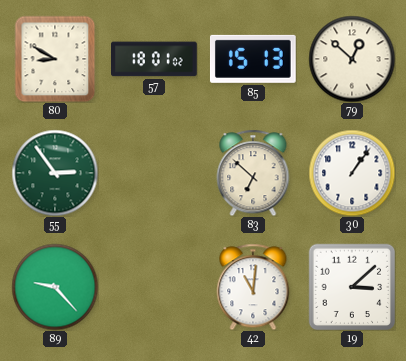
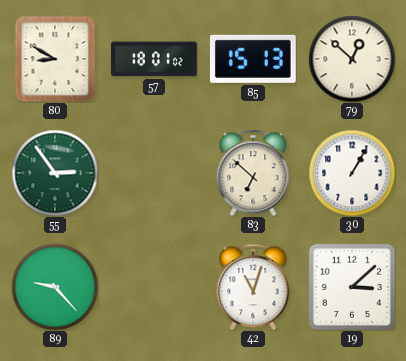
30: 1:06 -> 1:05
42: 11:01 -> 11:03
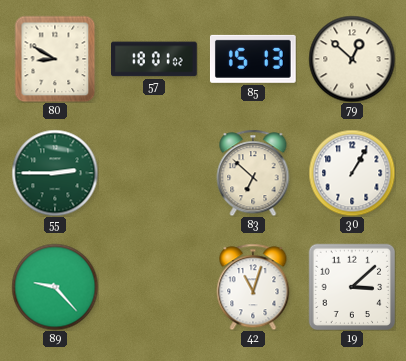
55: 2:54 -> 2:45
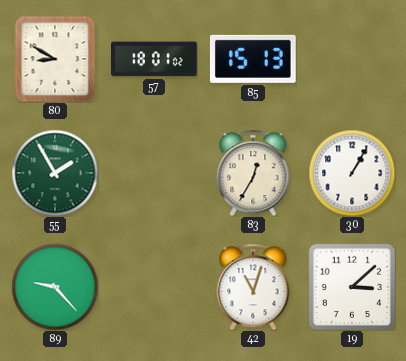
79: 12:52 -> none
55: 2:45 -> 1:55
83: 6:52 -> 12:35
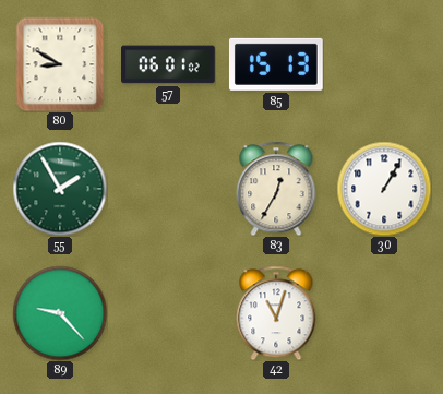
57: 18:01 -> 06:01
19: 3:08 -> none
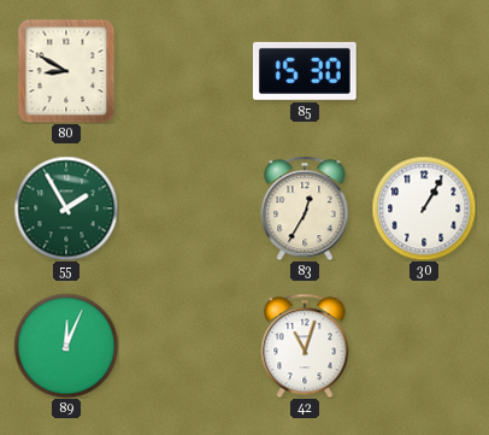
57: 06:01 -> none
85: 15:13 -> 15:30
89: 9:23 -> 12:04
